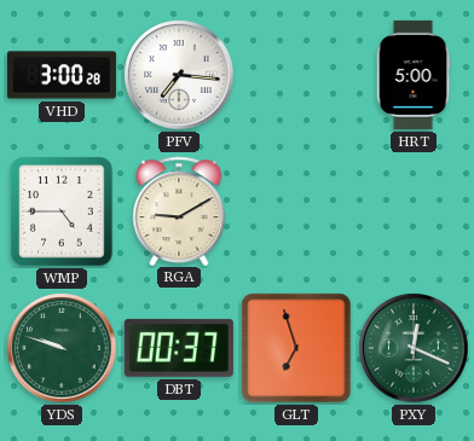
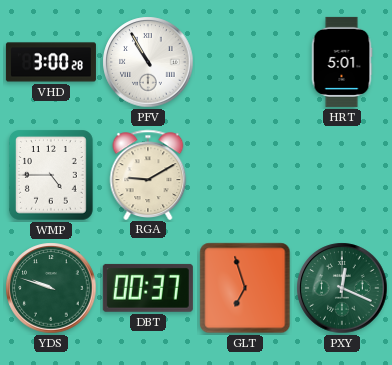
PFV: 7:16 -> 10:55
HRT: 5:00 -> 5:01
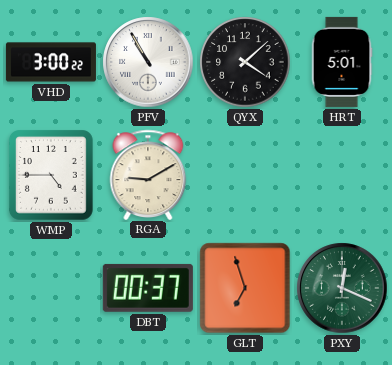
VHD: 3:00:28 -> 3:00:22
QYX: none -> 4:08
YDS: 9:48 -> none
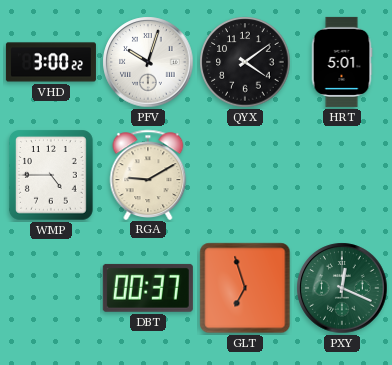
PFV: 10:55 -> 10:03
QYX: 4:08 -> 4:09
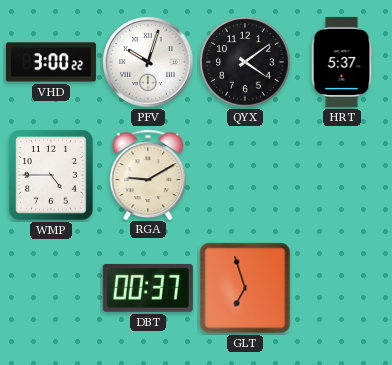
HRT: 5:01 -> 5:37
PXY: 12:19 -> none
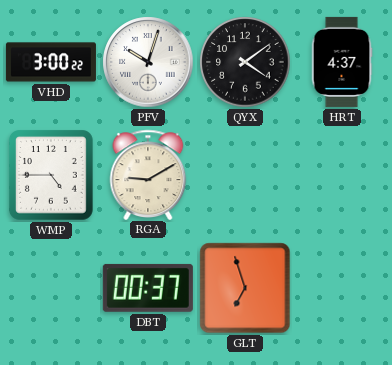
HRT: 5:37 -> 4:37
